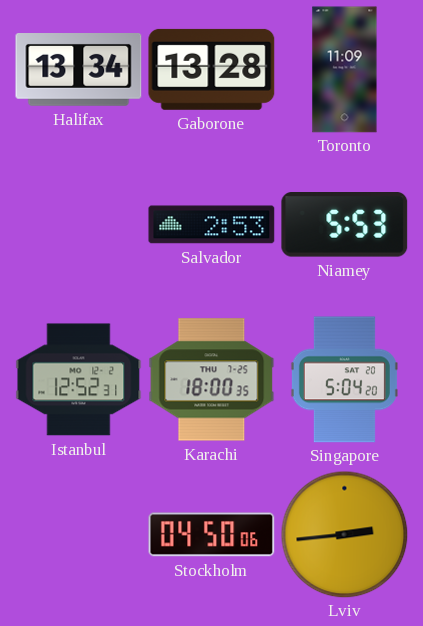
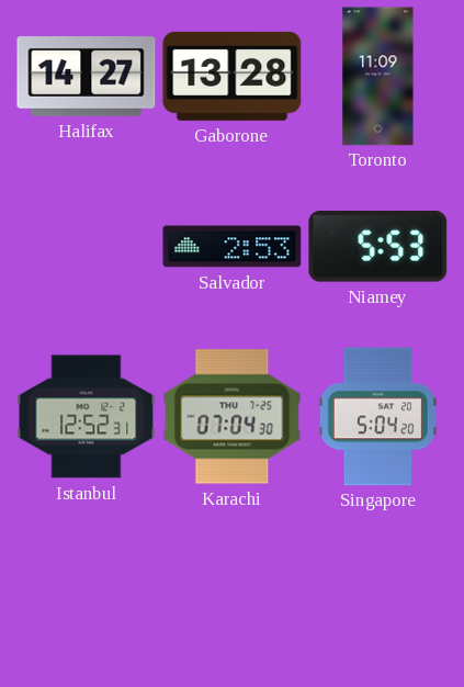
Halifax: 13:34 -> 14:27
Karachi: 18:00 -> 07:04
Stockholm: 04:50 -> none
Lviv: 2:44 -> none
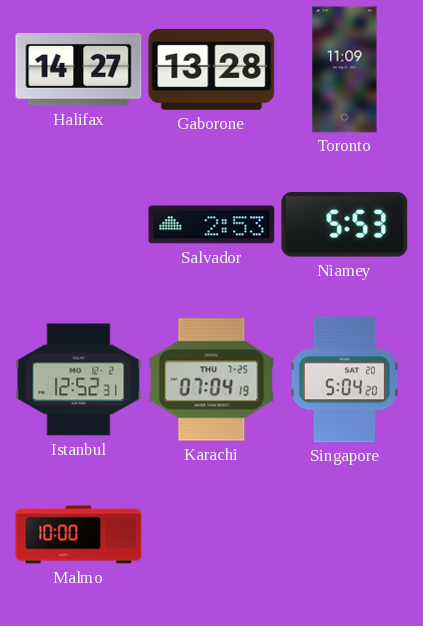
Karachi: 07:04:30 -> 07:04:19
Malmo: none -> 10:00
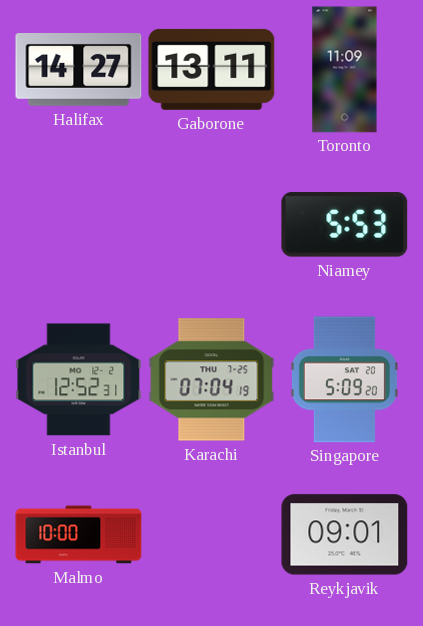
Gaborone: 13:28 -> 13:11
Salvador: 2:53 -> none
Singapore: 5:04 -> 5:09
Reykjavik: none -> 09:01
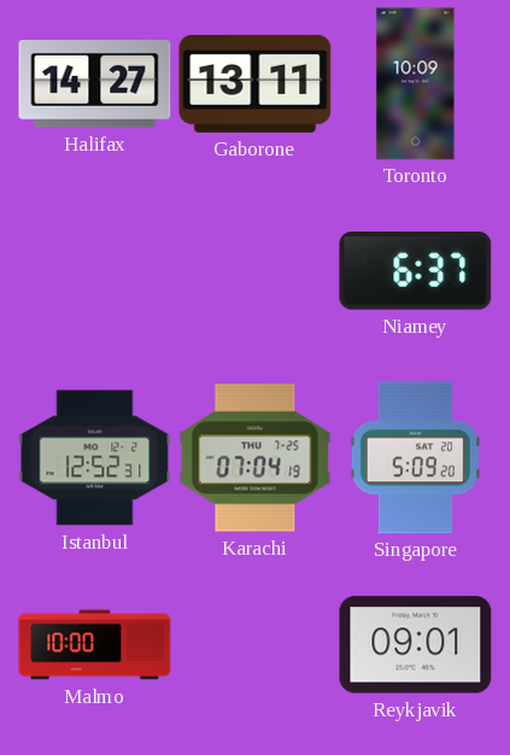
Toronto: 11:09 -> 10:09
Niamey: 5:53 -> 6:37
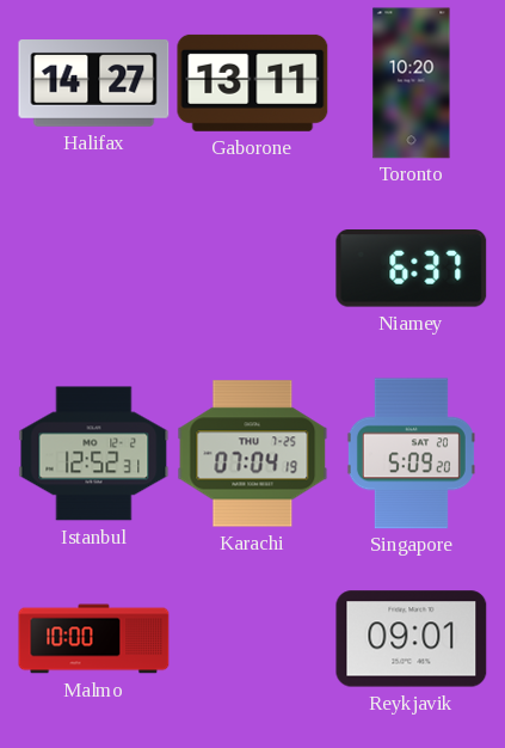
Toronto: 10:09 -> 10:20
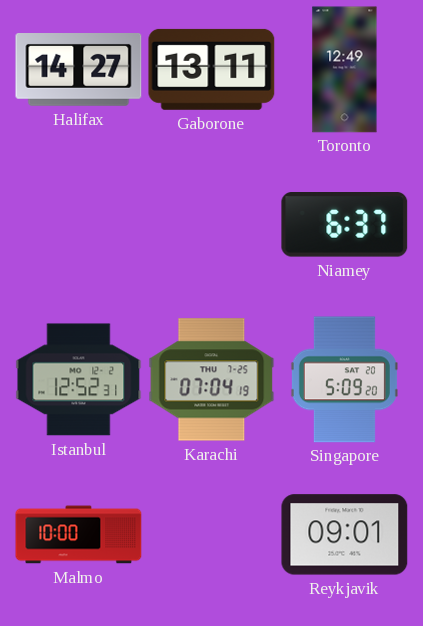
Toronto: 10:20 -> 12:49
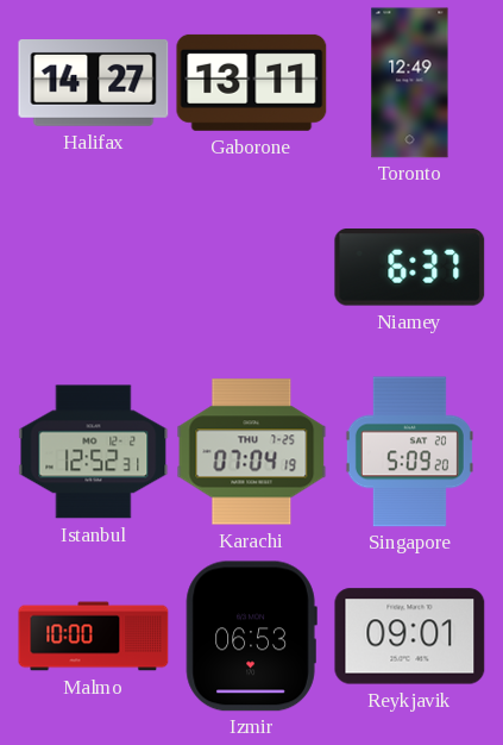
Izmir: none -> 06:53
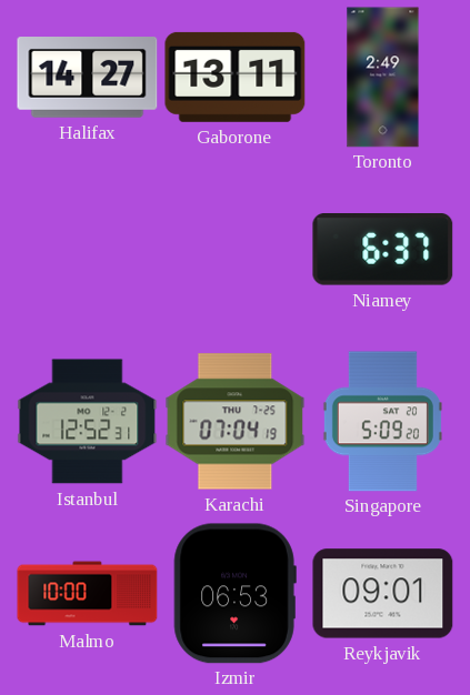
Toronto: 12:49 -> 2:49
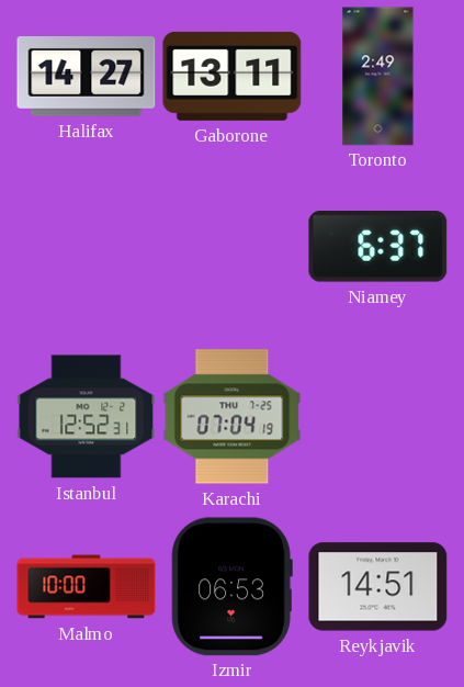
Singapore: 5:09 -> none
Reykjavik: 09:01 -> 14:51
